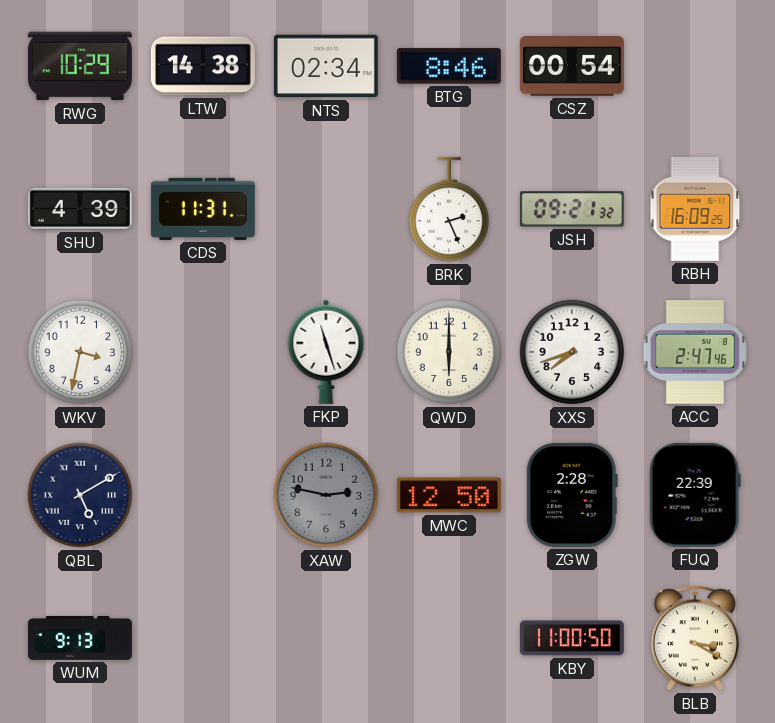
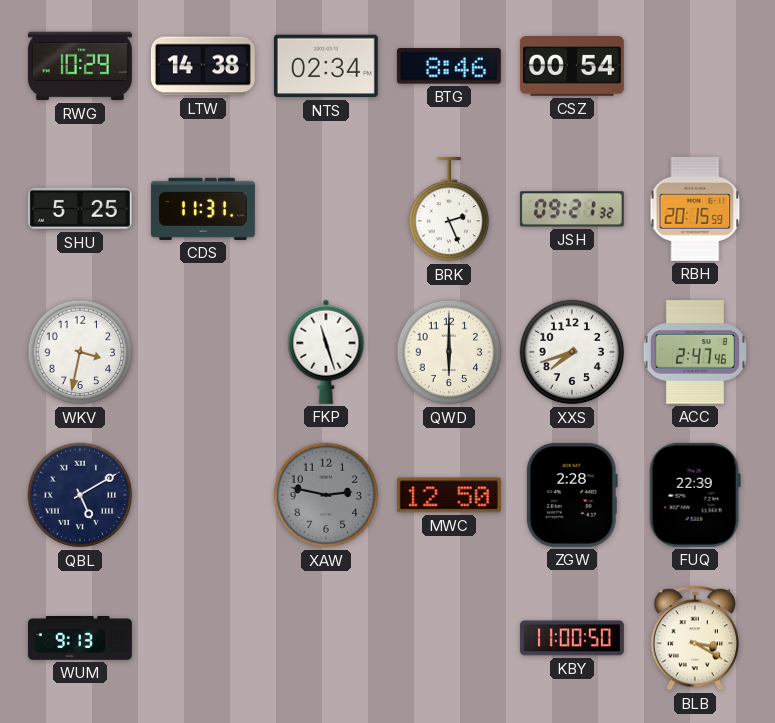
SHU: 4:39 -> 5:25
RBH: 16:09 -> 20:15
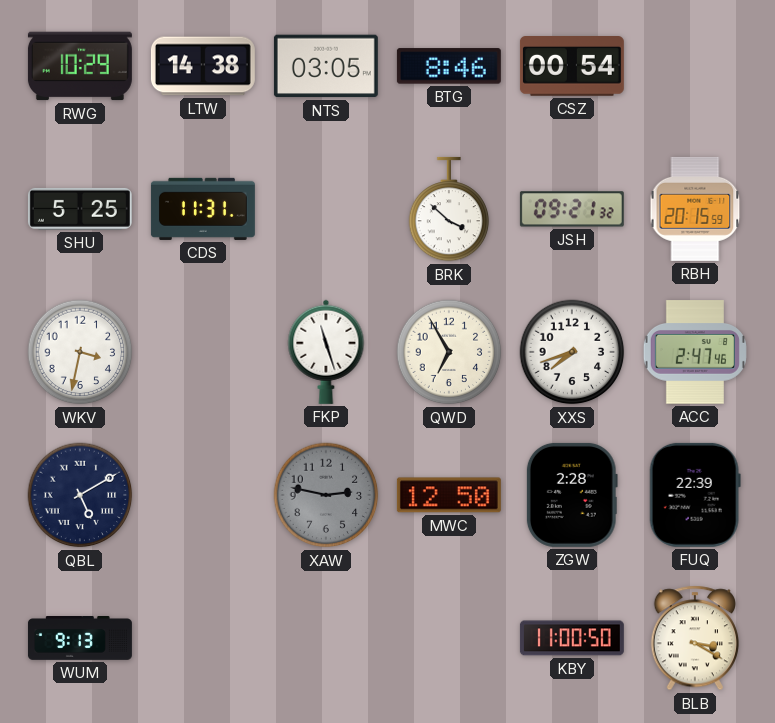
NTS: 02:34 -> 03:05
BRK: 2:26 -> 3:52
QWD: 6:00 -> 6:55
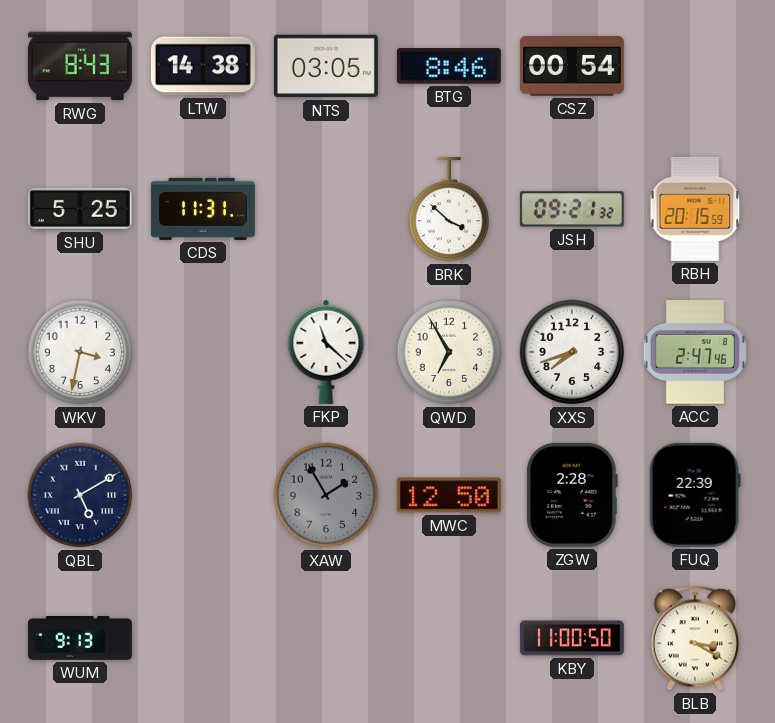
RWG: 10:29 -> 8:43
FKP: 11:27 -> 11:22
XAW: 2:47 -> 1:55
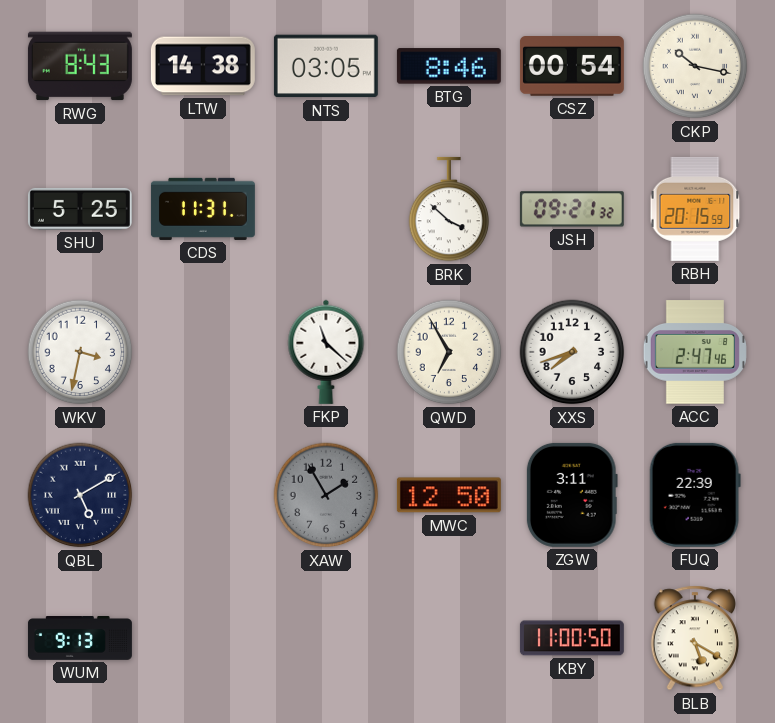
CKP: none -> 10:17
ZGW: 2:28 -> 3:11
BLB: 3:20 -> 5:20
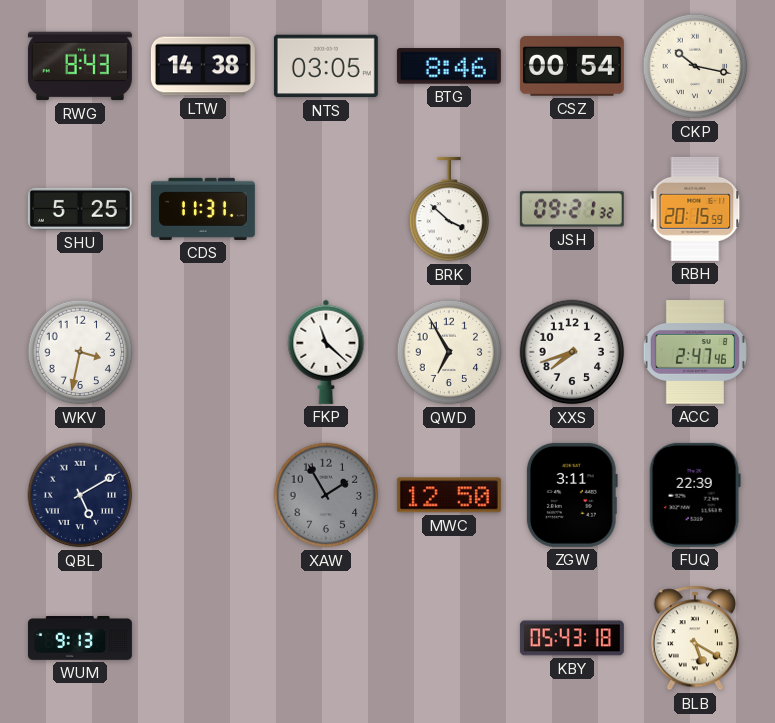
KBY: 11:00 -> 05:43
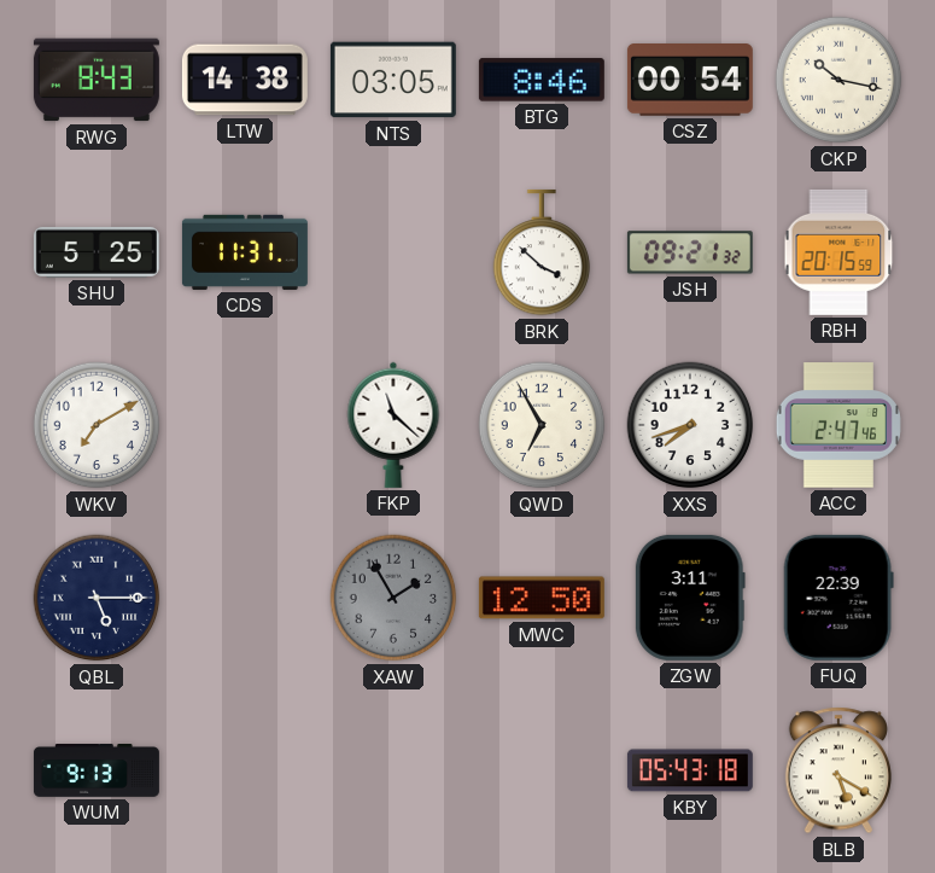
WKV: 3:32 -> 7:10
QBL: 5:10 -> 5:15
